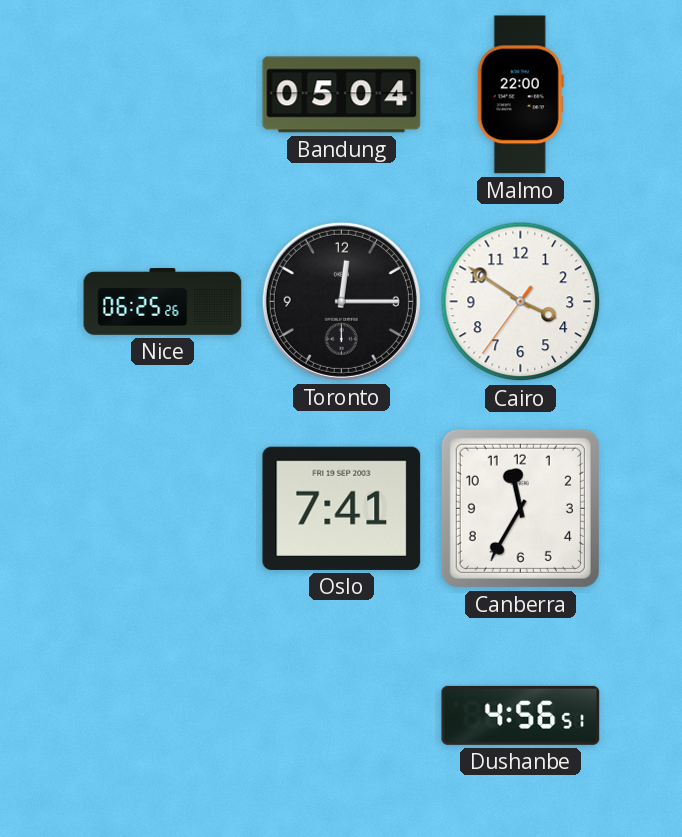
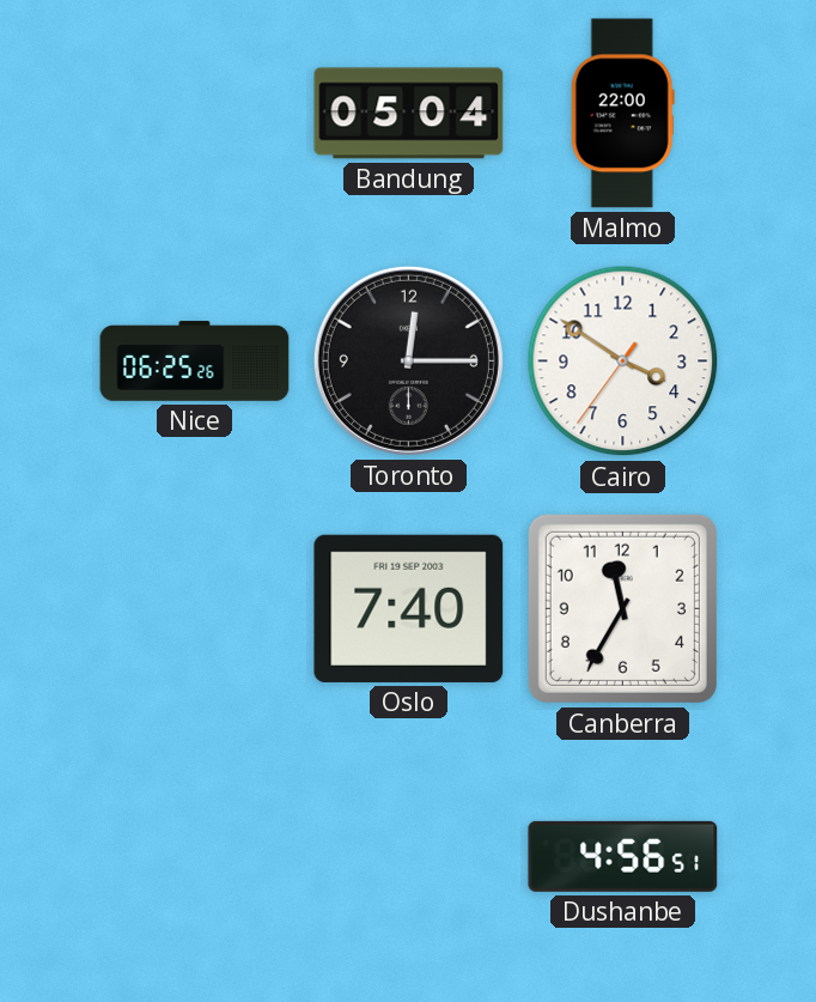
Oslo: 7:41 -> 7:40
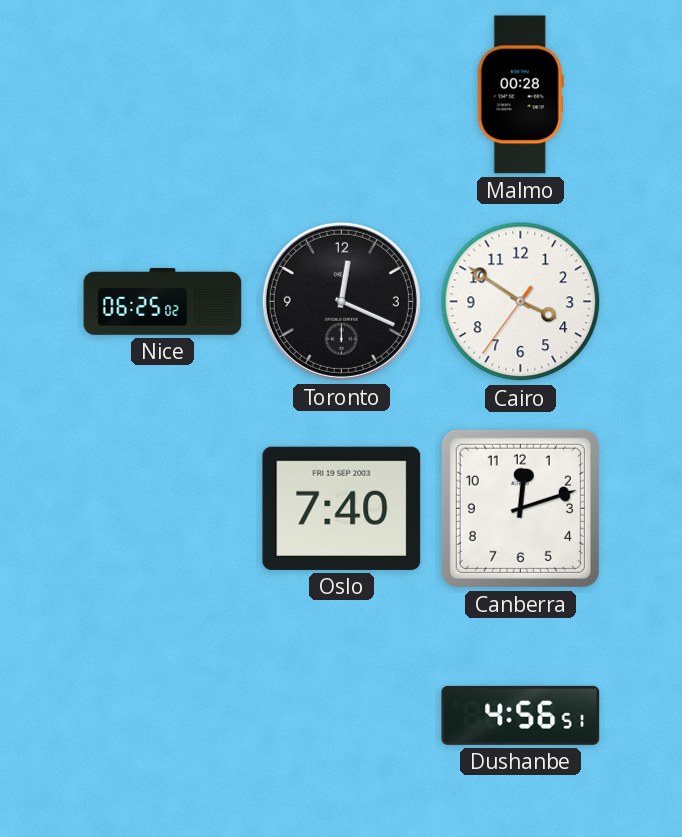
Bandung: 05:04 -> none
Malmo: 22:00 -> 00:28
Nice: 06:25:26 -> 06:25:02
Toronto: 12:15 -> 12:19
Canberra: 11:35 -> 12:12
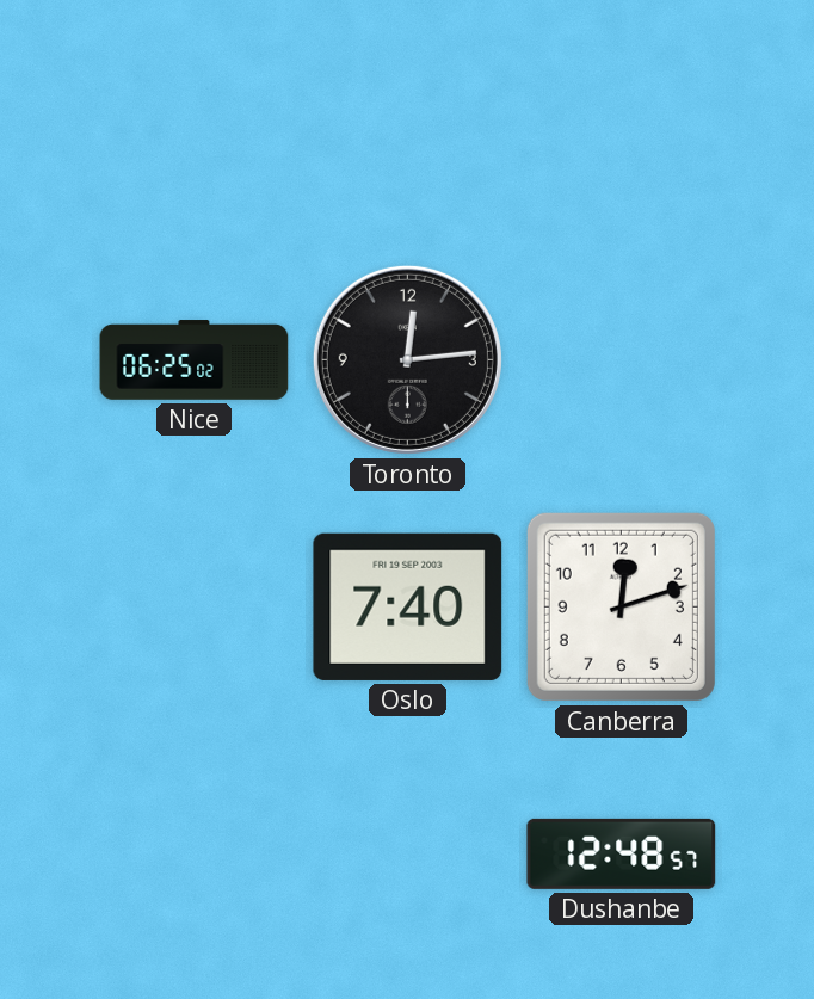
Malmo: 00:28 -> none
Toronto: 12:19 -> 12:14
Cairo: 3:50 -> none
Dushanbe: 4:56 -> 12:48
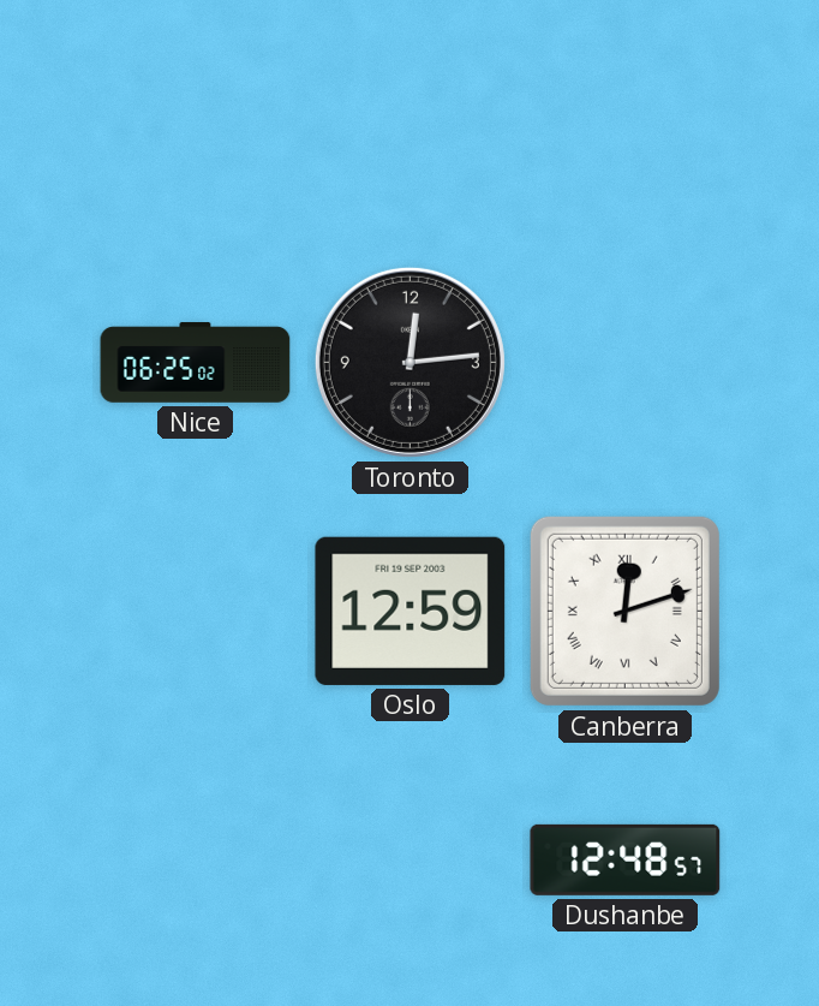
Oslo: 7:40 -> 12:59
Canberra numerals: Arabic -> Roman
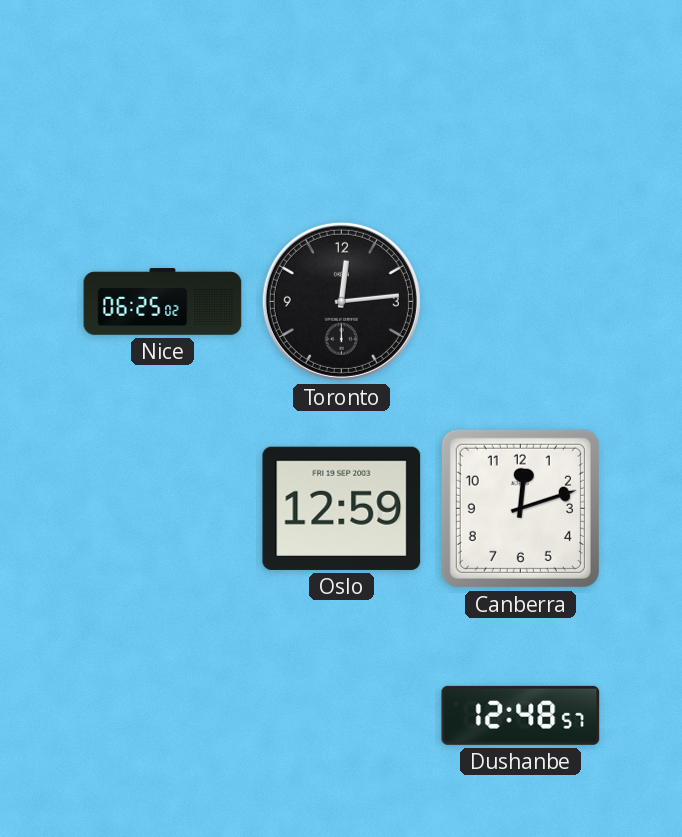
Canberra numerals: Roman -> Arabic
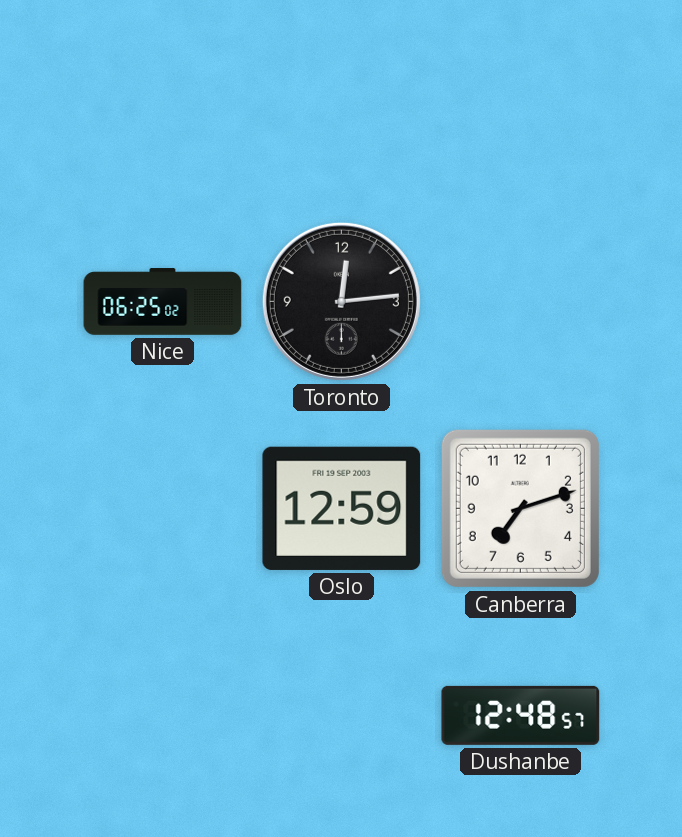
Canberra: 12:12 -> 7:12
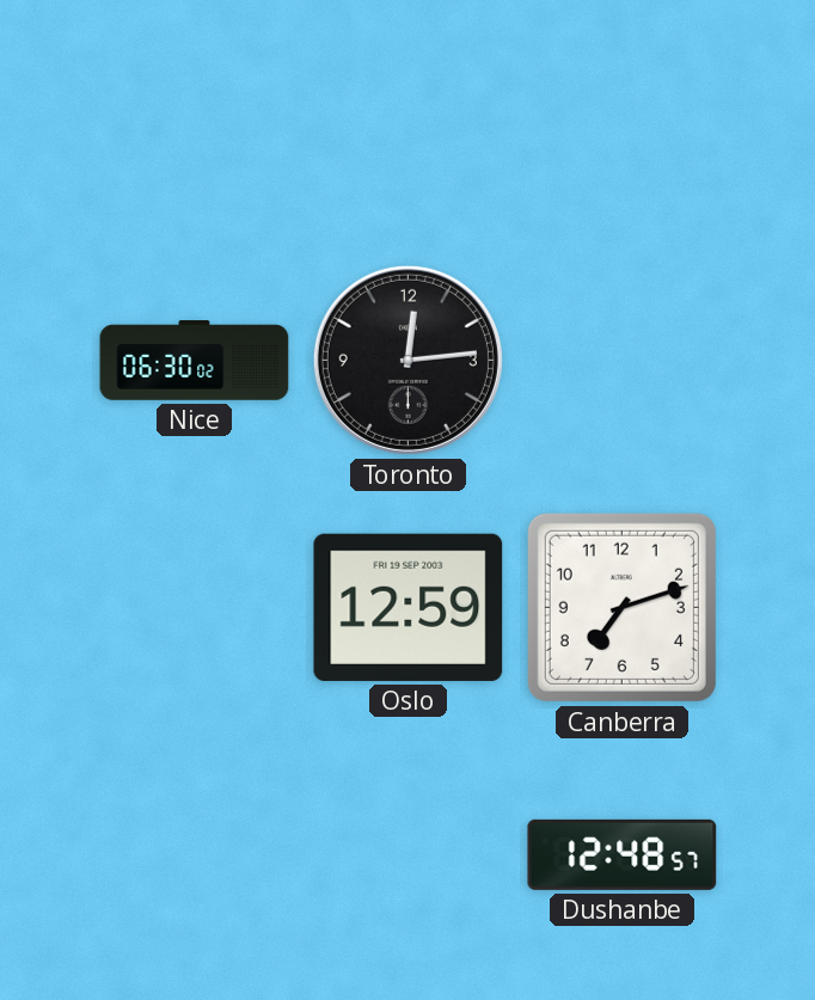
Nice: 06:25 -> 06:30
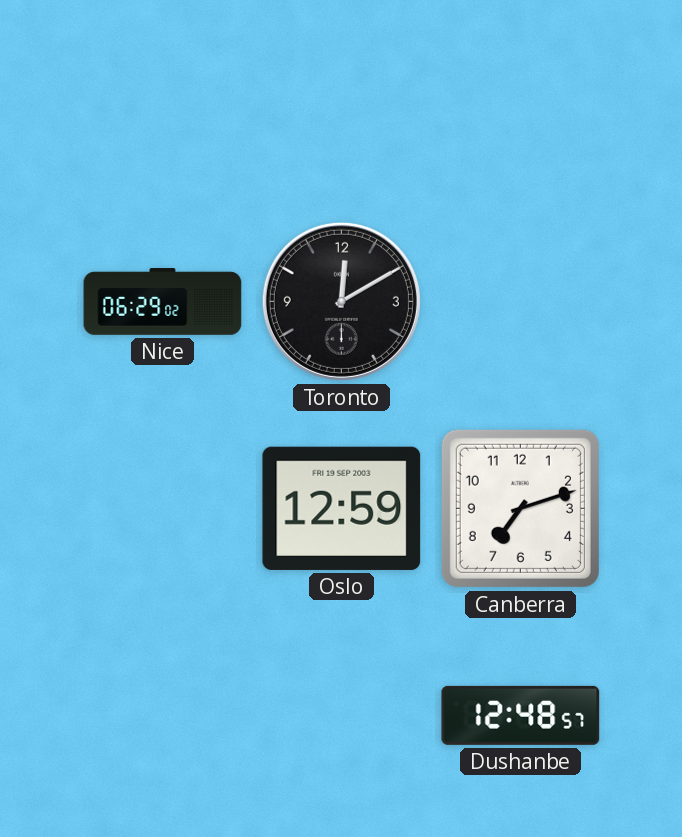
Nice: 06:30 -> 06:29
Toronto: 12:14 -> 12:10
